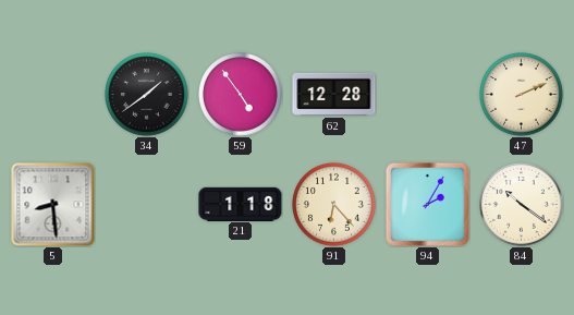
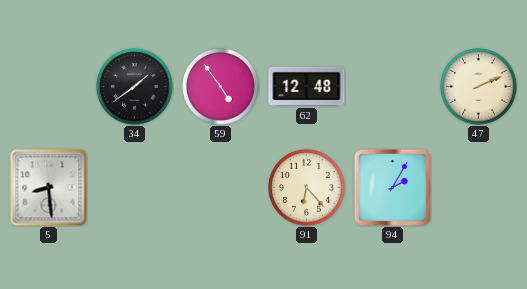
62: 12:28 -> 12:48
21: 1:18 -> none
84: 10:21 -> none
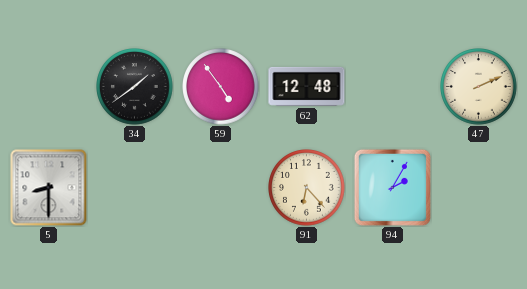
5: 8:29 -> 8:30
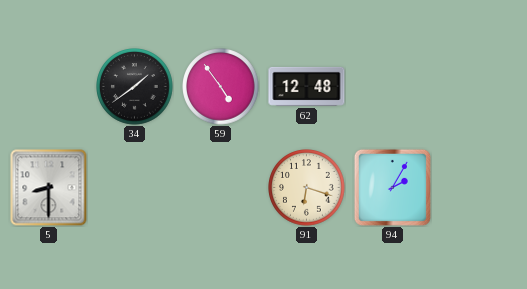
47: 2:11 -> none
91: 6:23 -> 6:18
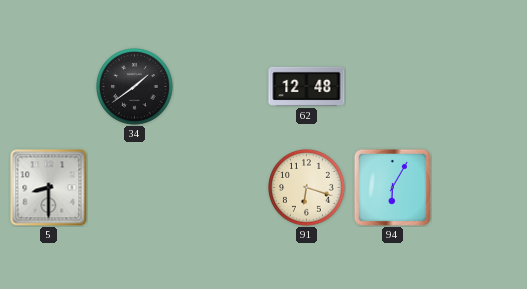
59: 4:54 -> none
94: 2:05 -> 6:05
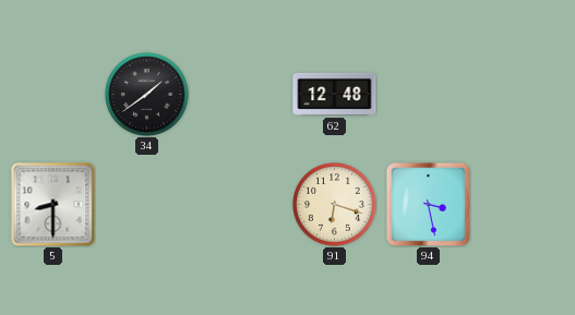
94: 6:05 -> 3:28
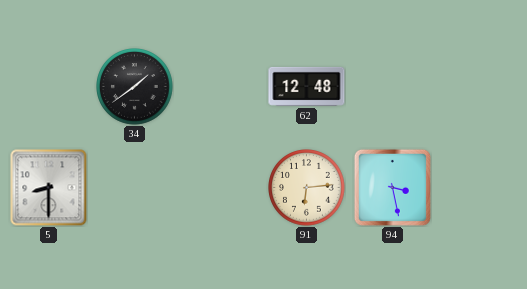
91: 6:18 -> 6:14
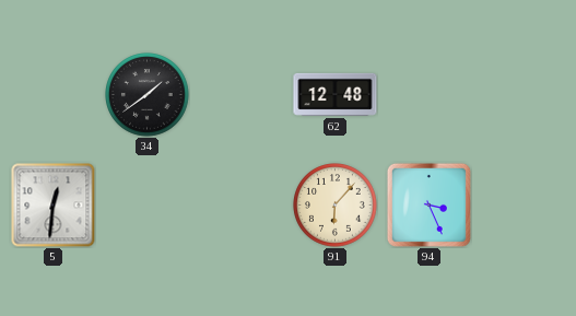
5: 8:30 -> 12:31
91: 6:14 -> 6:07
94: 3:28 -> 3:26
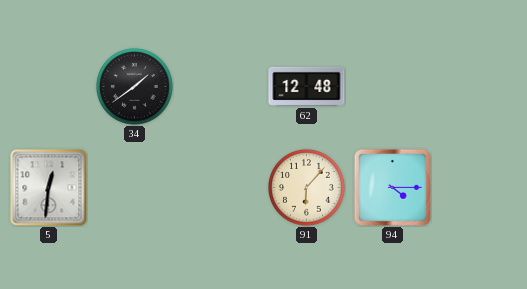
94: 3:26 -> 4:15
